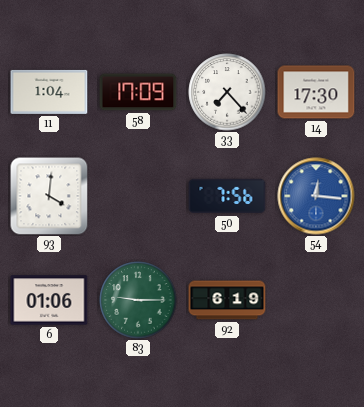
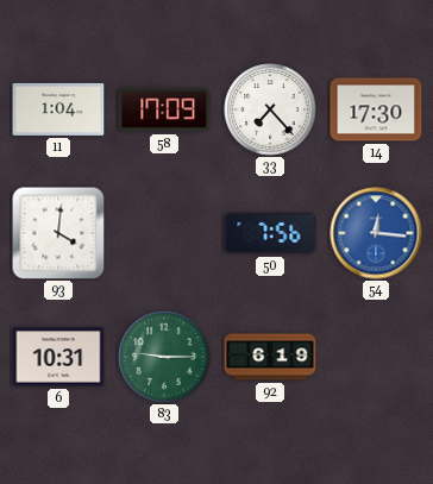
6: 01:06 -> 10:31
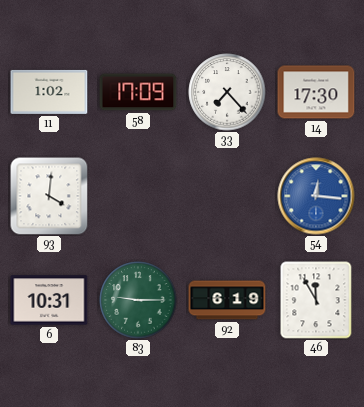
11: 1:04 -> 1:02
50: 7:56 -> none
46: none -> 11:55
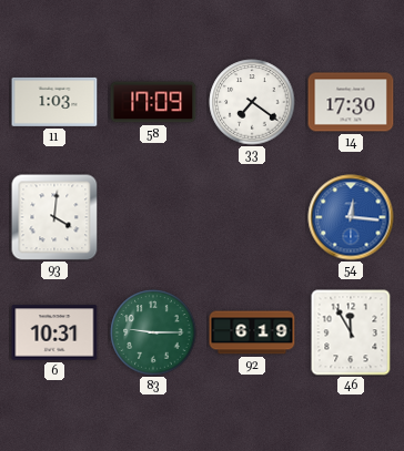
11: 1:02 -> 1:03
33: 7:23 -> 7:21
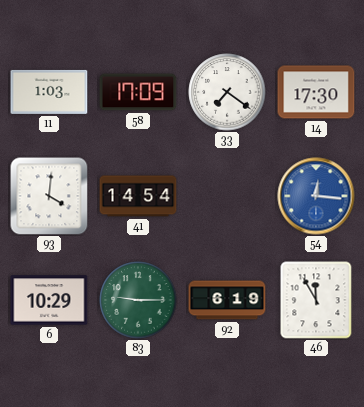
41: none -> 14:54
6: 10:31 -> 10:29
